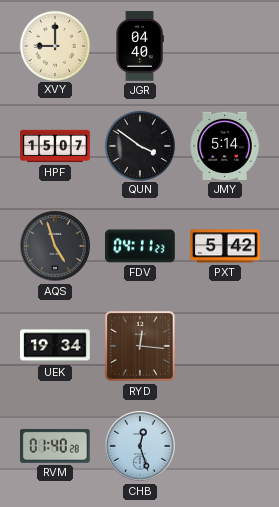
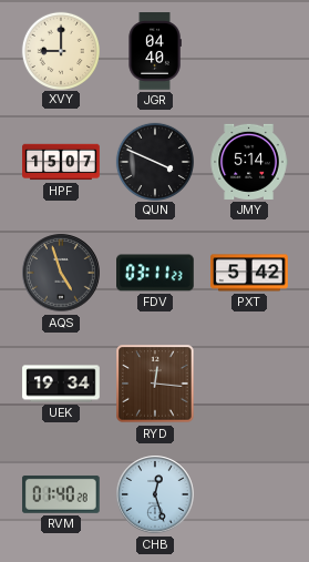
QUN: 3:51 -> 3:49
FDV: 04:11 -> 03:11
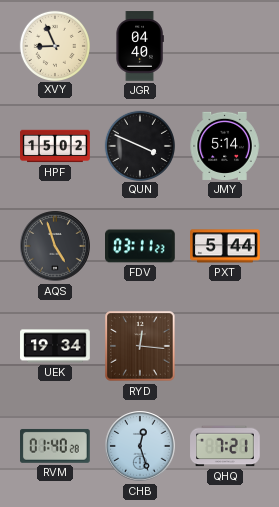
XVY: 9:00 -> 8:56
HPF: 15:07 -> 15:02
PXT: 5:42 -> 5:44
QHQ: none -> 7:21
